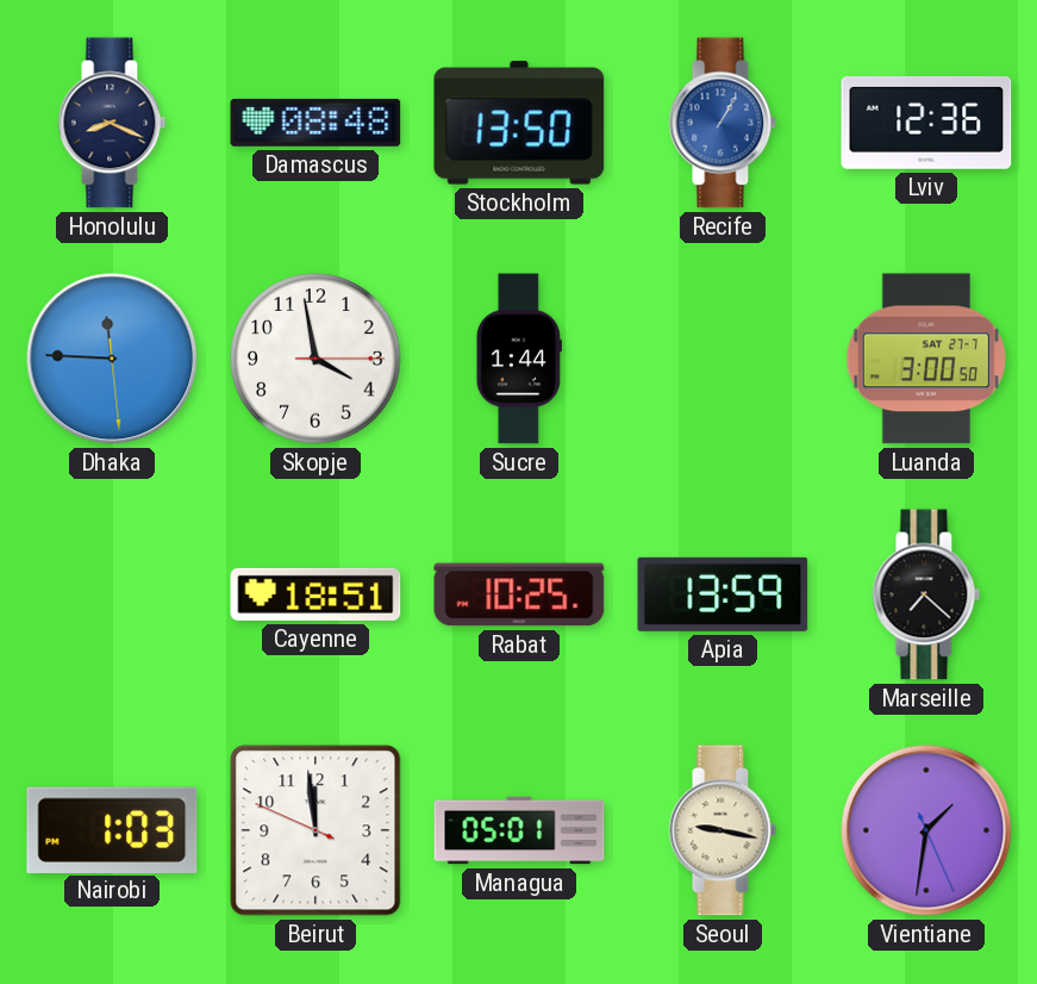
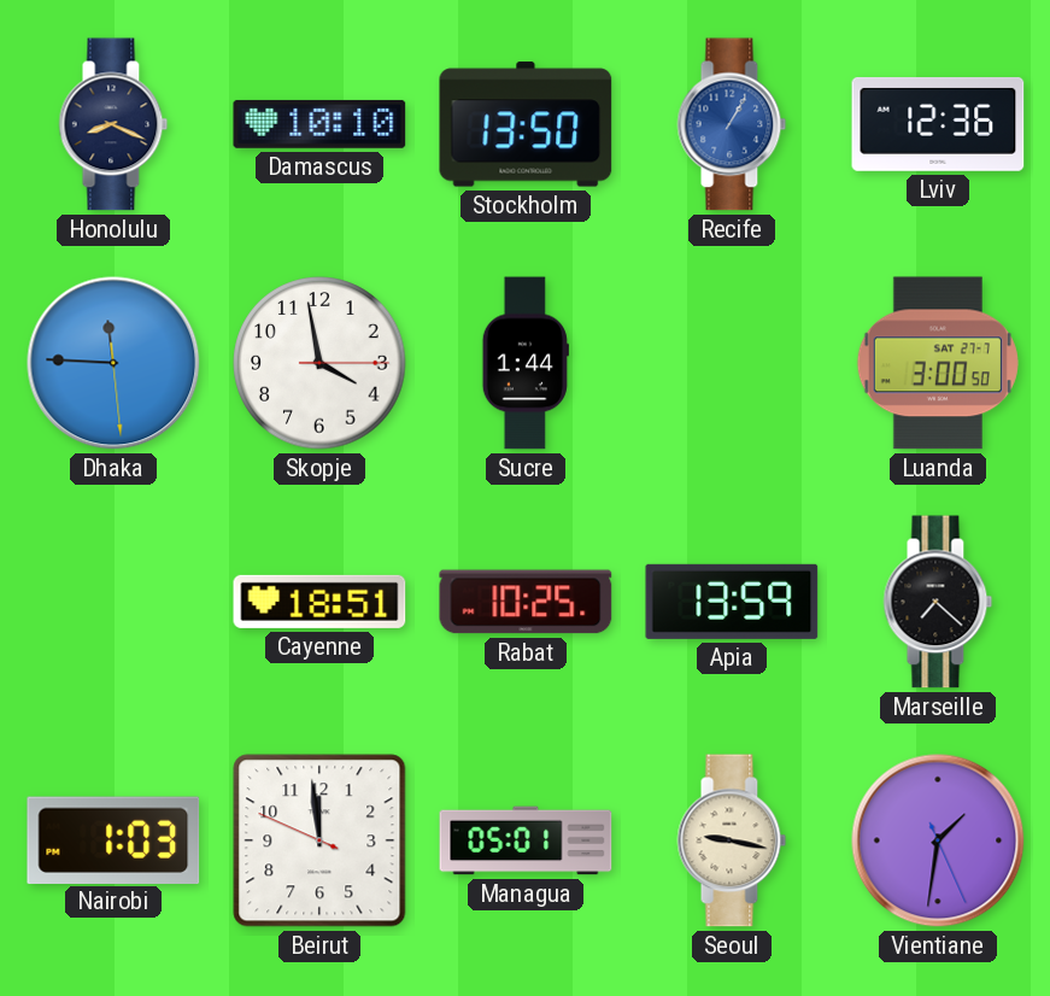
Damascus: 08:48 -> 10:10
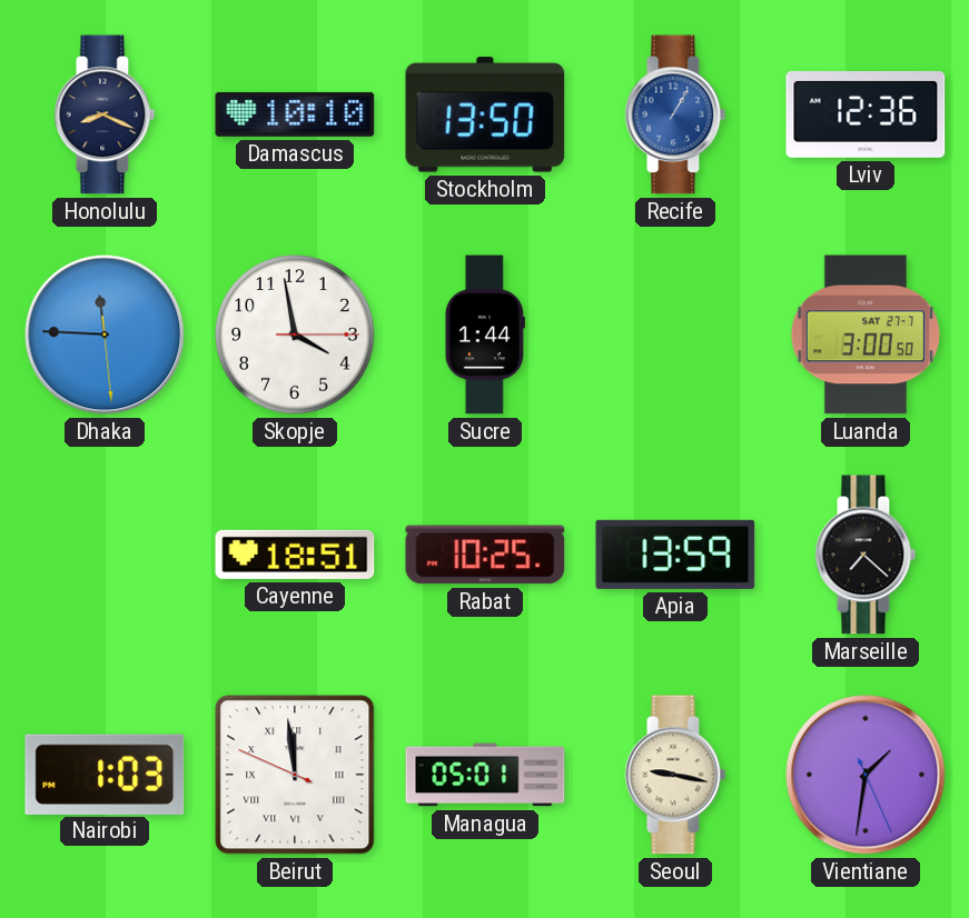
Beirut numerals: Arabic -> Roman
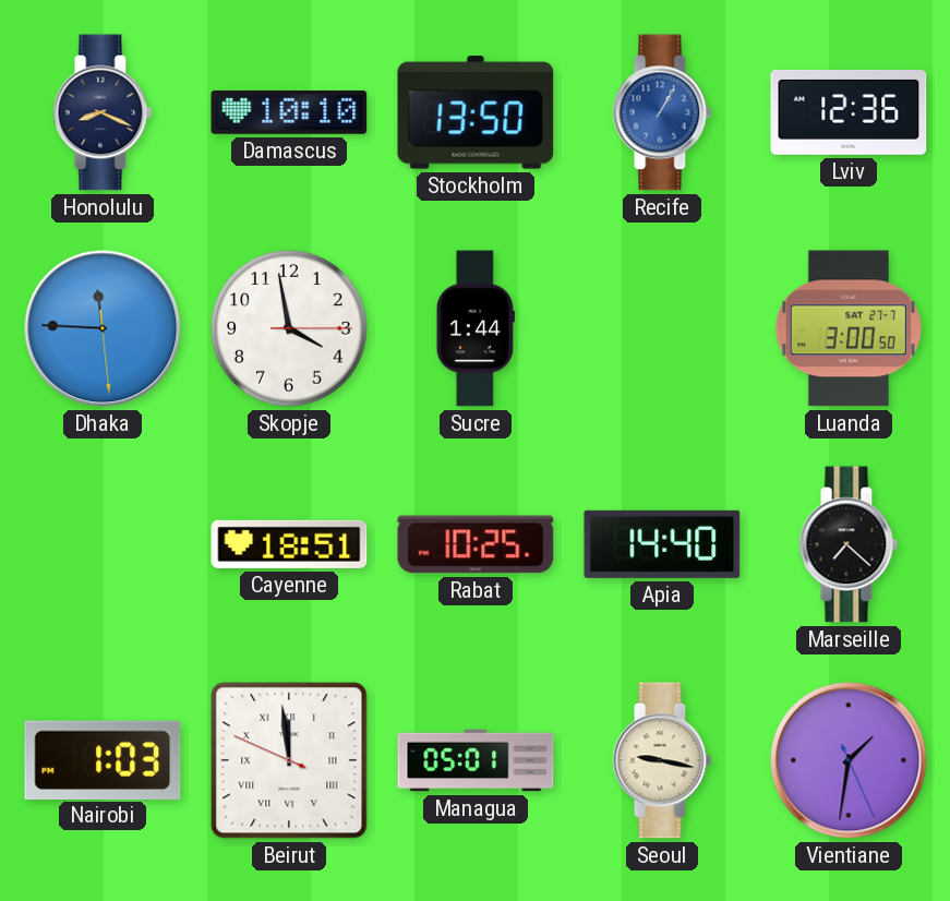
Apia: 13:59 -> 14:40
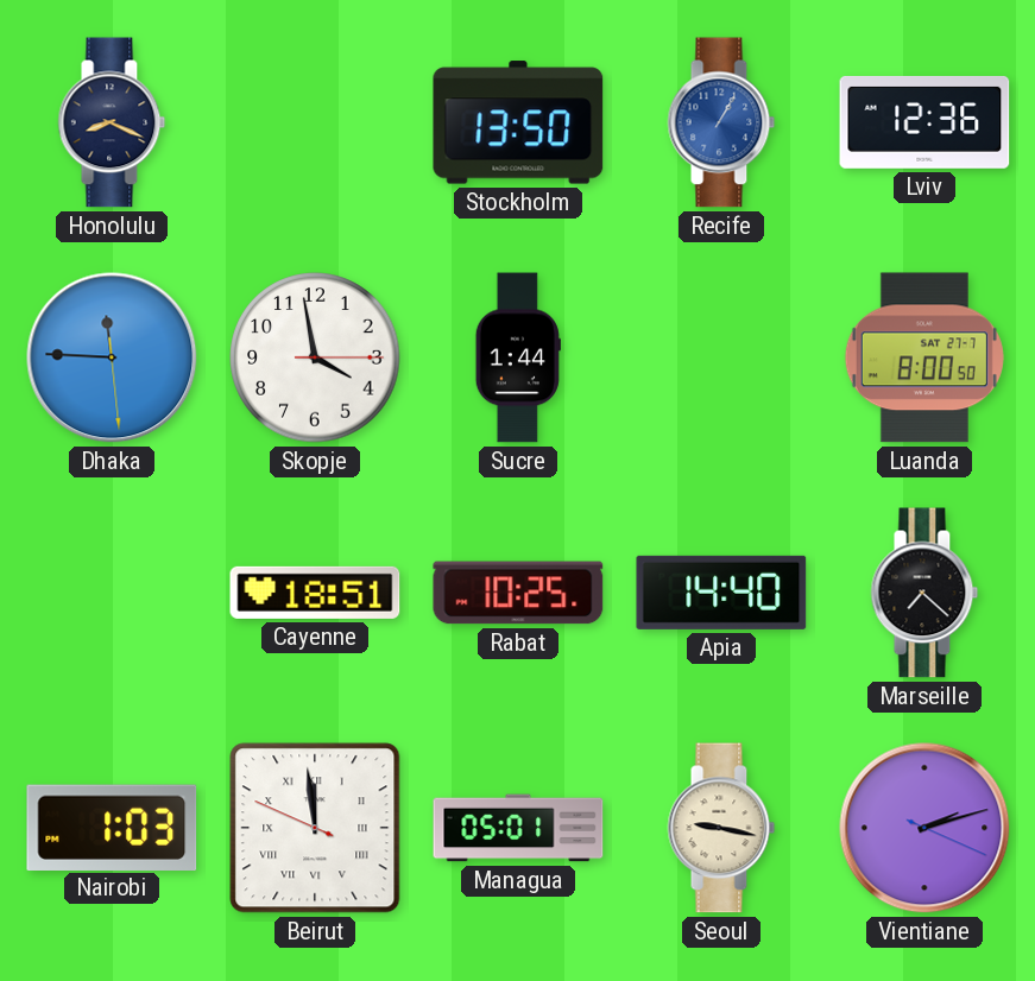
Damascus: 10:10 -> none
Luanda: 3:00 -> 8:00
Vientiane: 1:31 -> 2:12
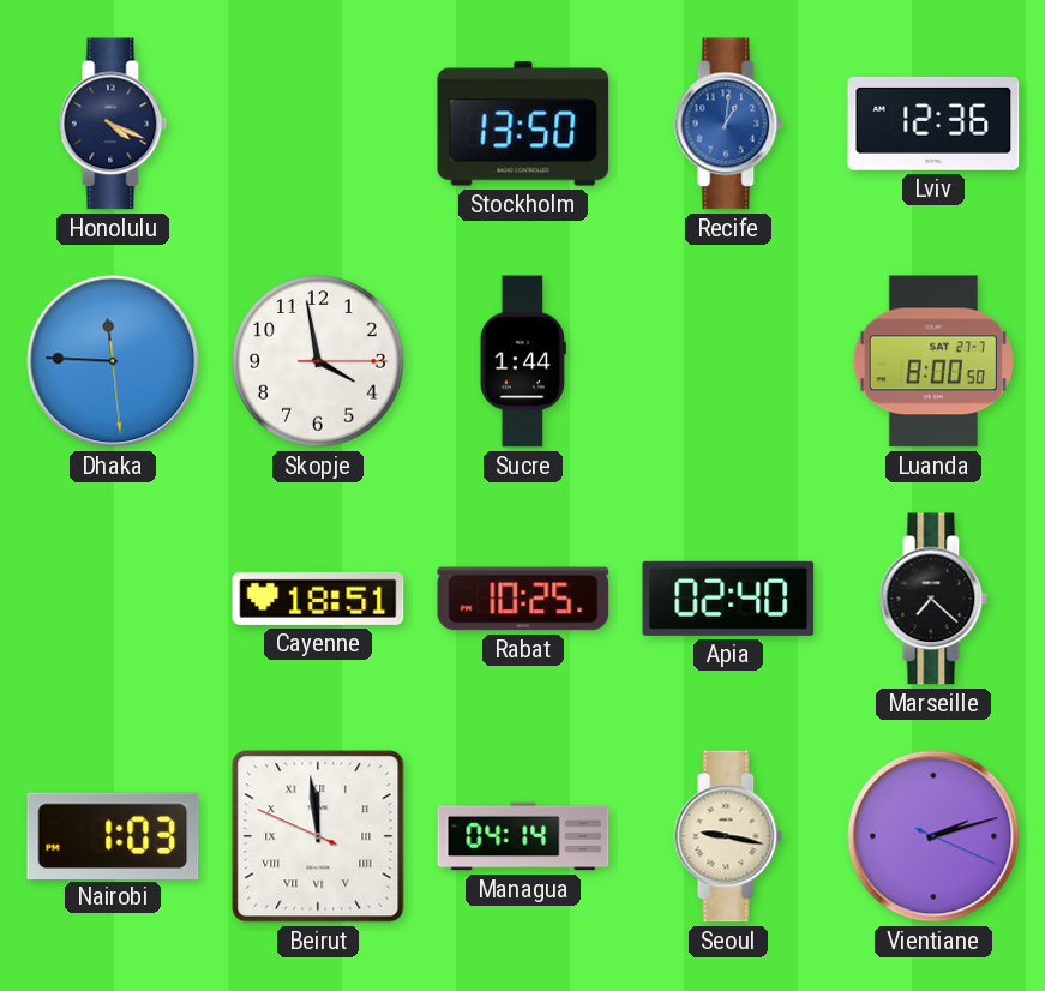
Honolulu: 8:19 -> 4:19
Recife: 1:05 -> 1:01
Apia: 14:40 -> 02:40
Managua: 05:01 -> 04:14
